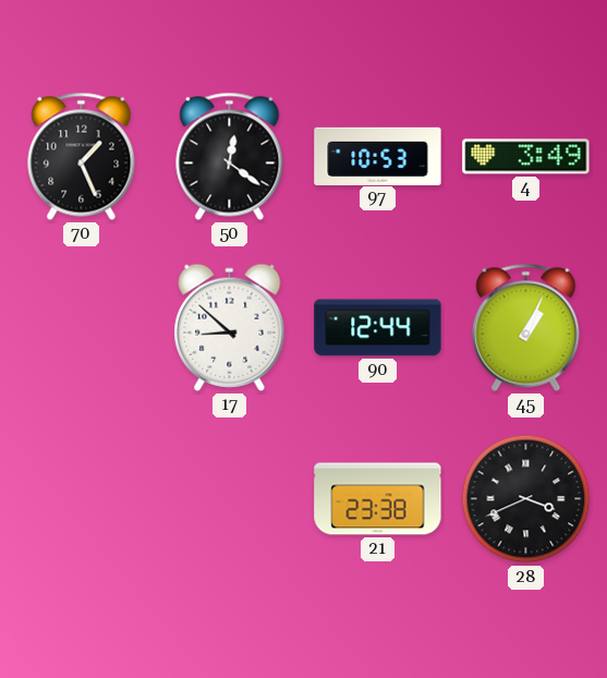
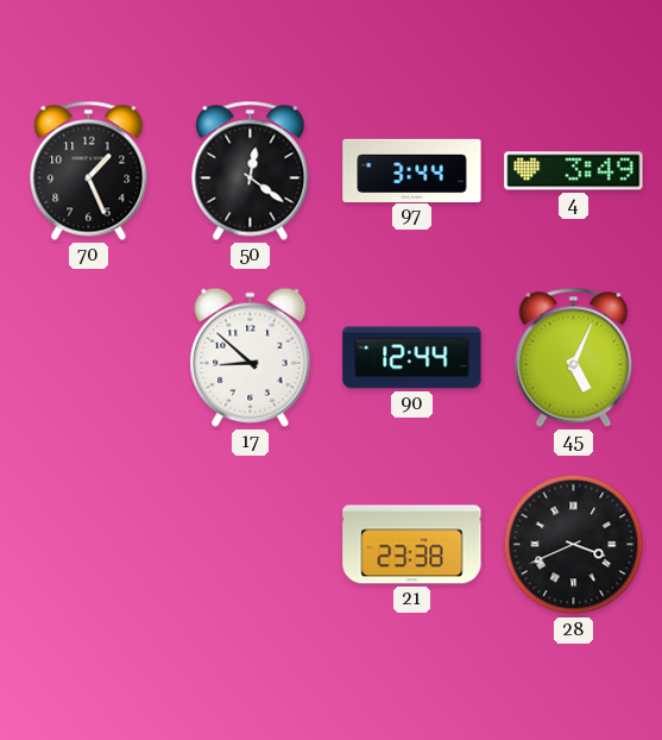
97: 10:53 -> 3:44
45: 1:04 -> 5:04
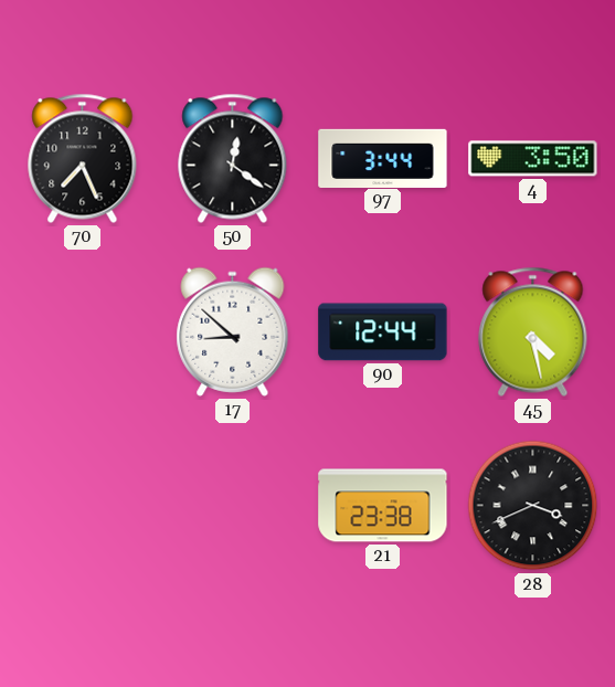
70: 1:26 -> 7:26
4: 3:49 -> 3:50
45: 5:04 -> 4:28
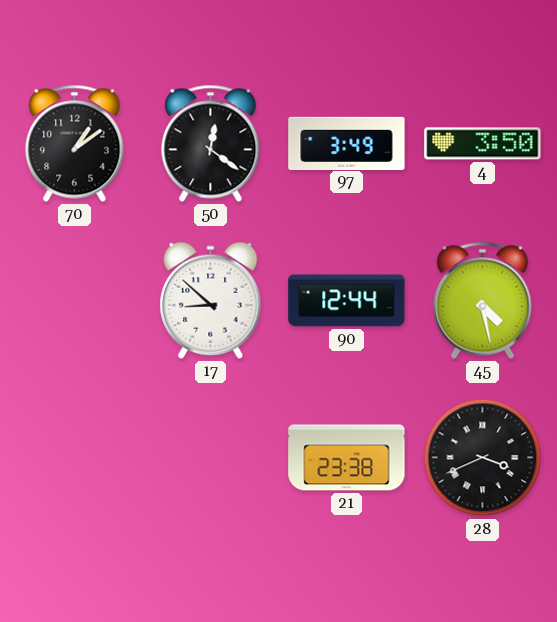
70: 7:26 -> 1:09
97: 3:44 -> 3:49
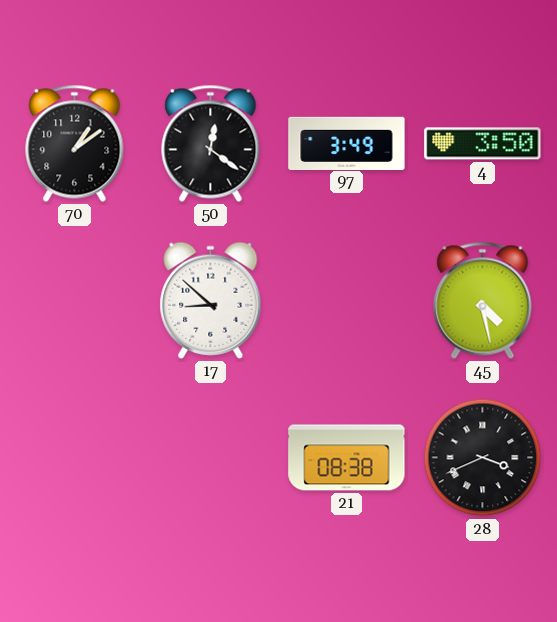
90: 12:44 -> none
21: 23:38 -> 08:38
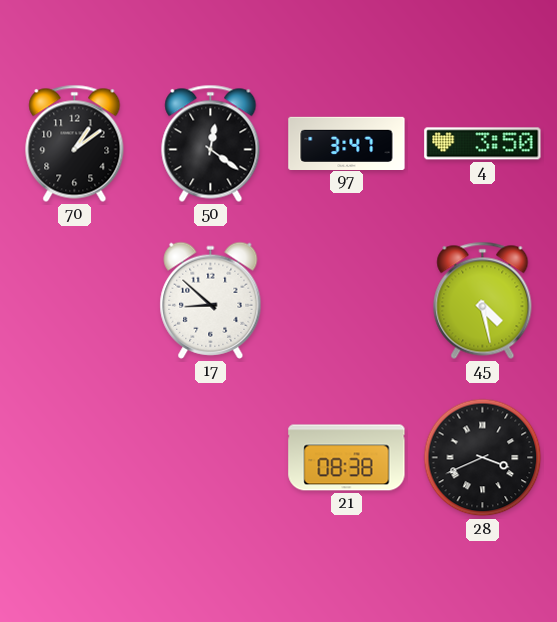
97: 3:49 -> 3:47
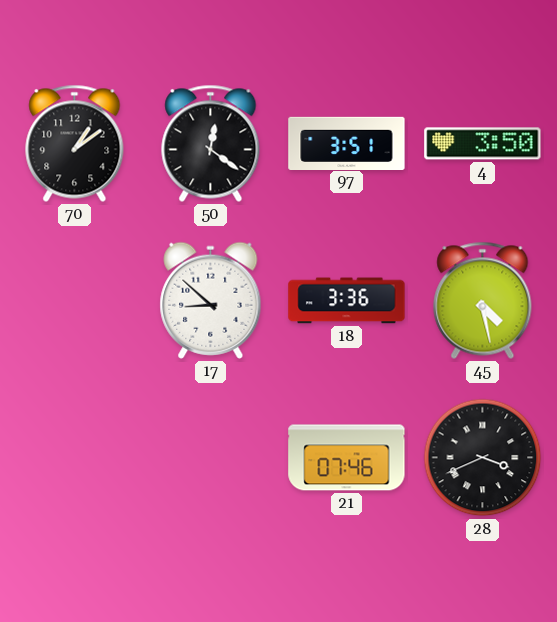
97: 3:47 -> 3:51
18: none -> 3:36
21: 08:38 -> 07:46
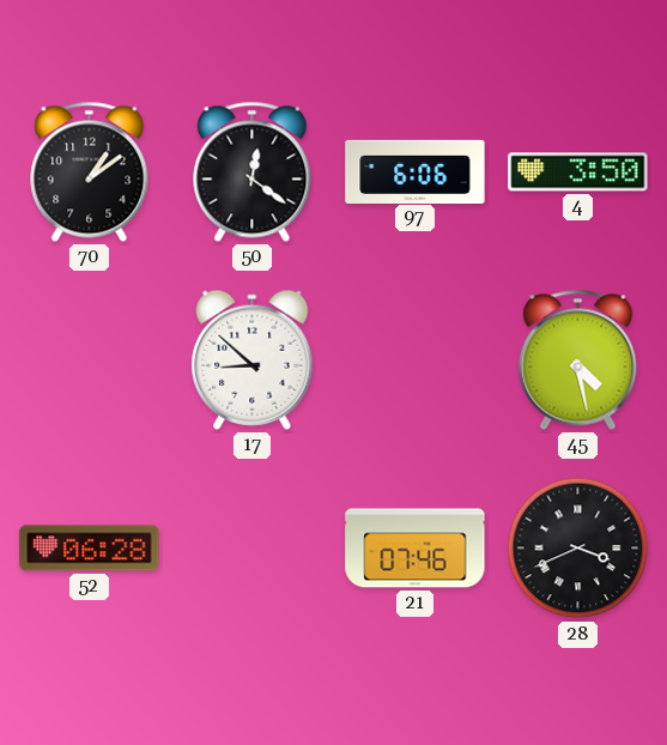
97: 3:51 -> 6:06
18: 3:36 -> none
52: none -> 06:28
